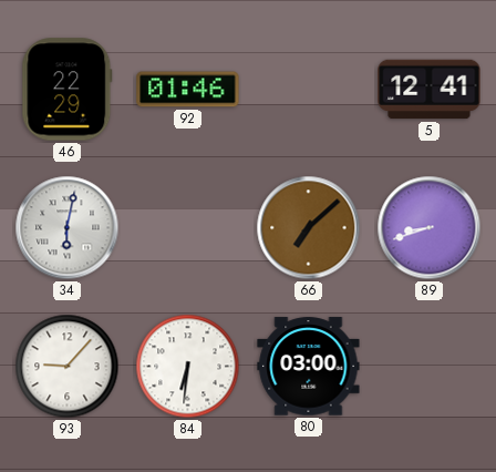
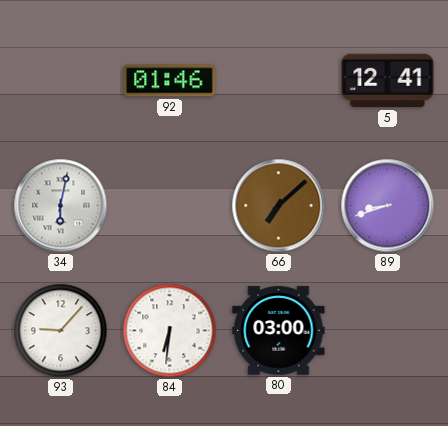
46: 22:29 -> none
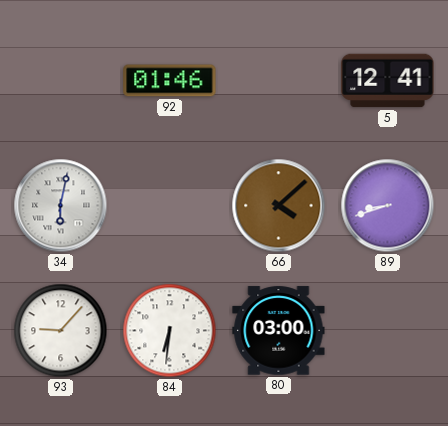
66: 7:08 -> 4:08
